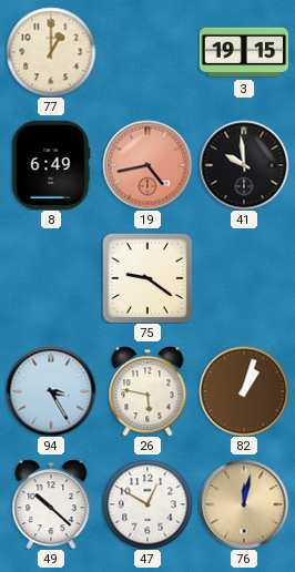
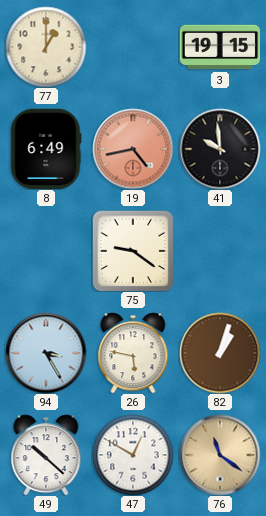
76: 12:02 -> 11:21
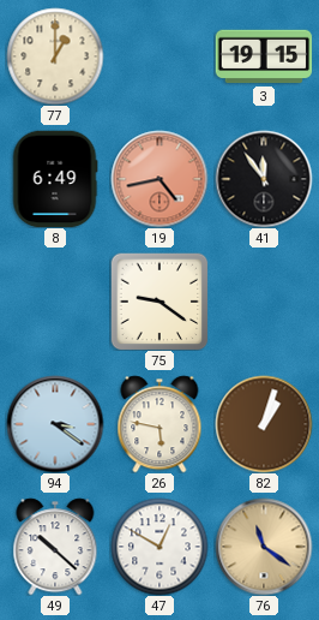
41: 9:59 -> 11:54
94: 3:25 -> 3:21
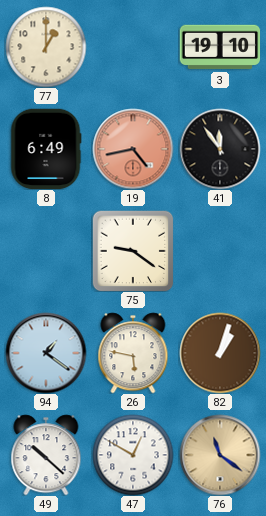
3: 19:15 -> 19:10
94: 3:21 -> 1:21
